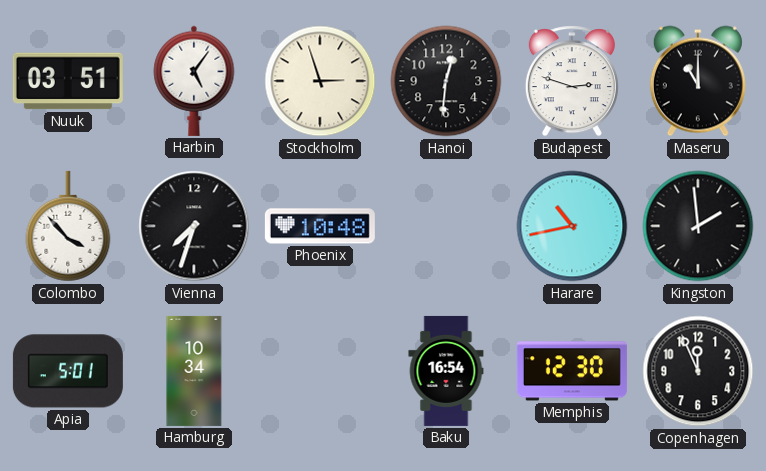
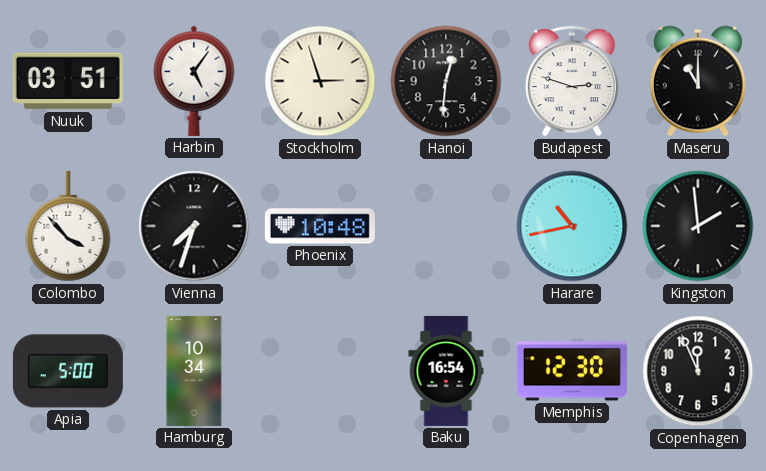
Apia: 5:01 -> 5:00
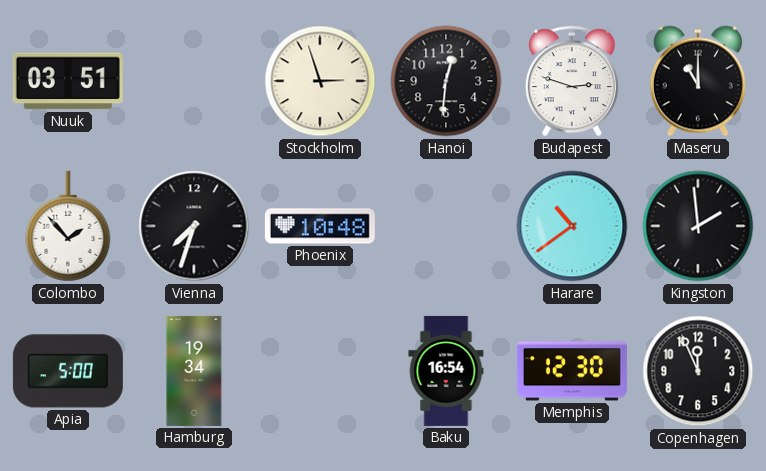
Harbin: 5:06 -> none
Colombo: 3:53 -> 1:53
Harare: 10:43 -> 10:39
Hamburg: 10:34 -> 19:34
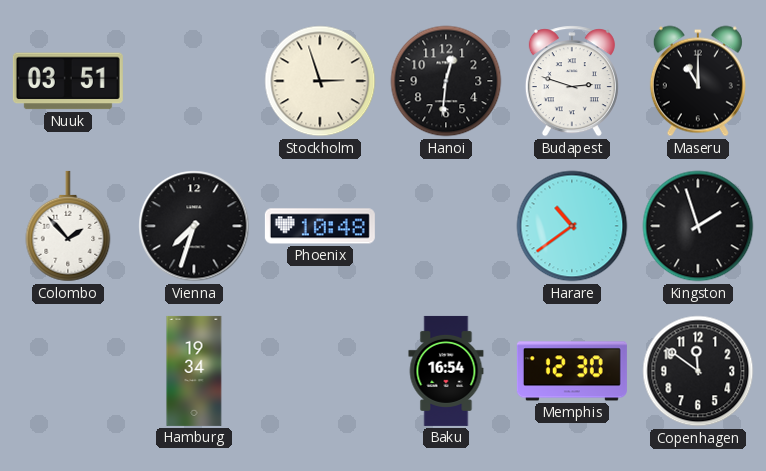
Kingston: 1:59 -> 1:57
Apia: 5:00 -> none
Copenhagen: 11:56 -> 11:51
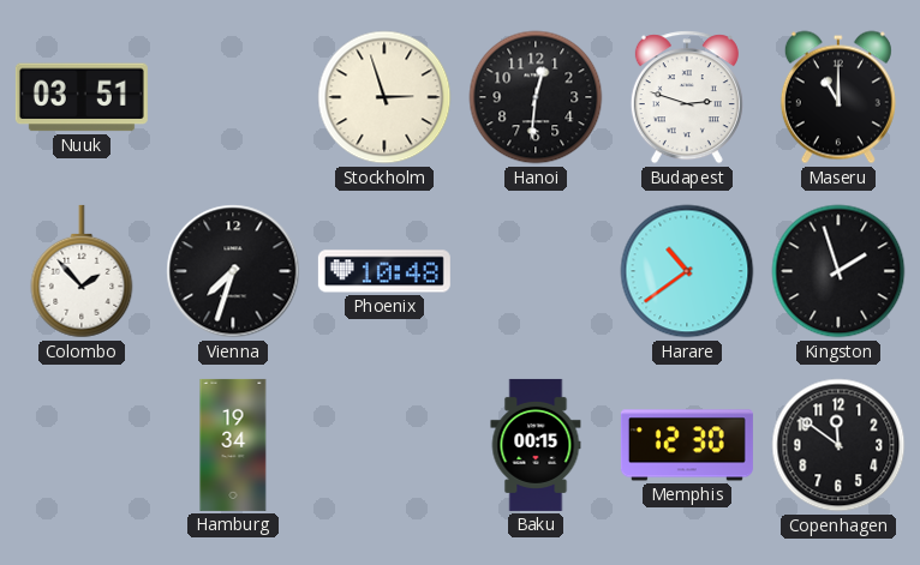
Baku: 16:54 -> 00:15
